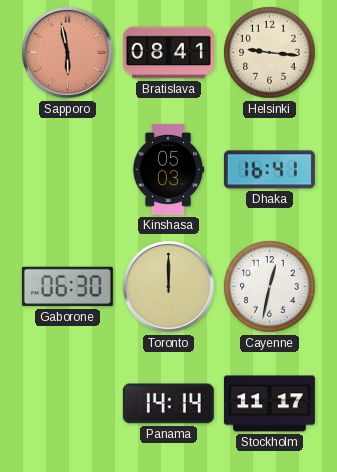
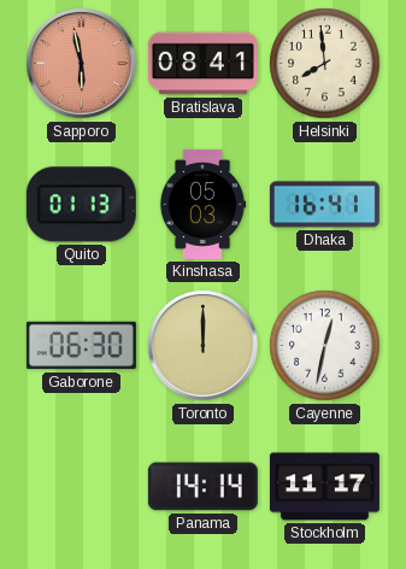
Helsinki: 9:16 -> 7:59
Quito: none -> 01:13
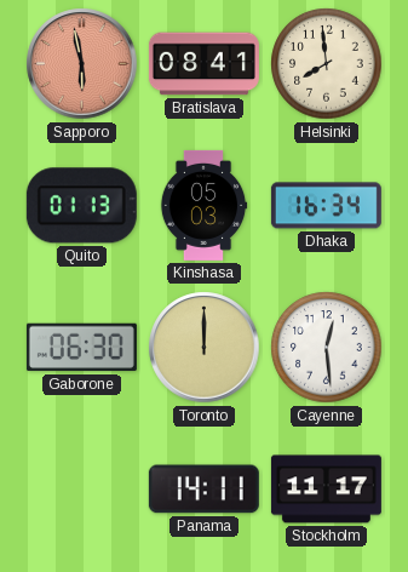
Dhaka: 16:41 -> 16:34
Cayenne: 12:32 -> 12:29
Panama: 14:14 -> 14:11
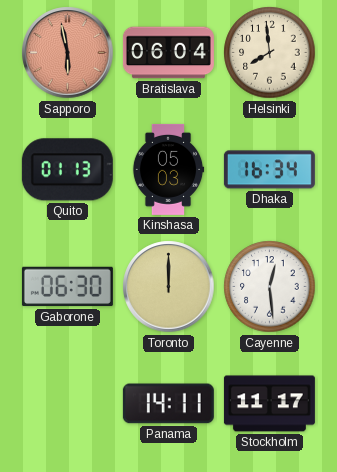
Bratislava: 08:41 -> 06:04
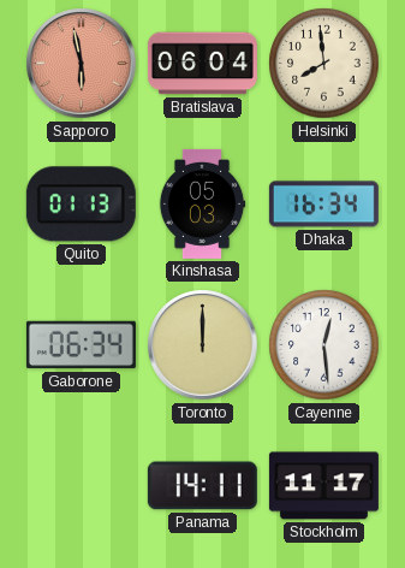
Gaborone: 06:30 -> 06:34
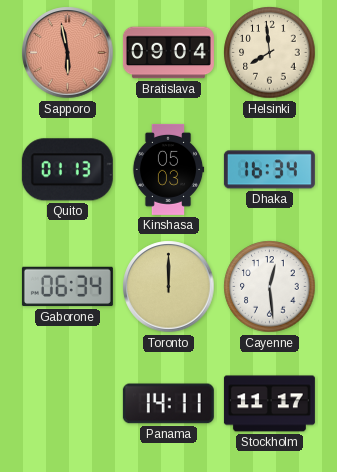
Bratislava: 06:04 -> 09:04
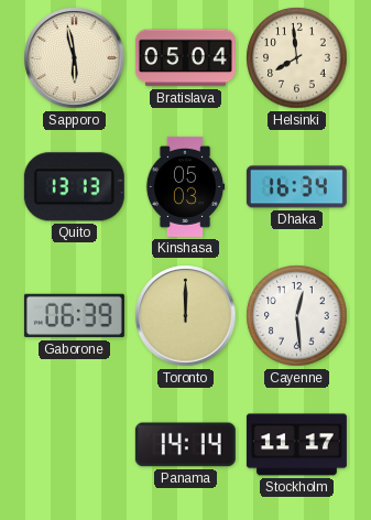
Sapporo dial: salmon -> cream
Bratislava: 09:04 -> 05:04
Quito: 01:13 -> 13:13
Gaborone: 06:34 -> 06:39
Panama: 14:11 -> 14:14
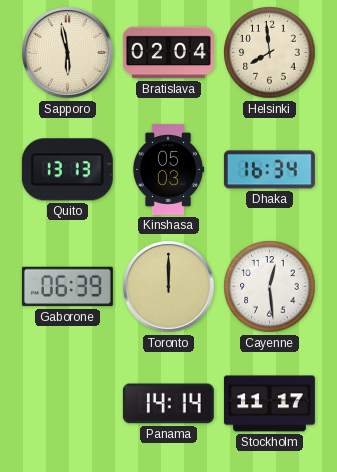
Bratislava: 05:04 -> 02:04
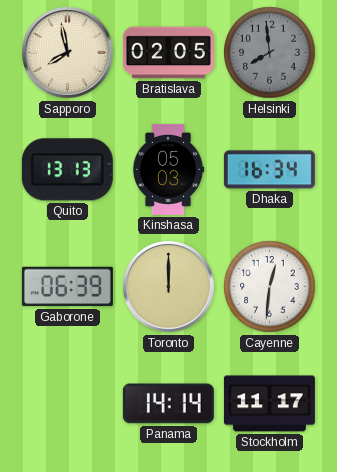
Sapporo: 5:58 -> 7:58
Bratislava: 02:04 -> 02:05
Helsinki dial: cream -> grey
Cayenne: 12:29 -> 12:31
